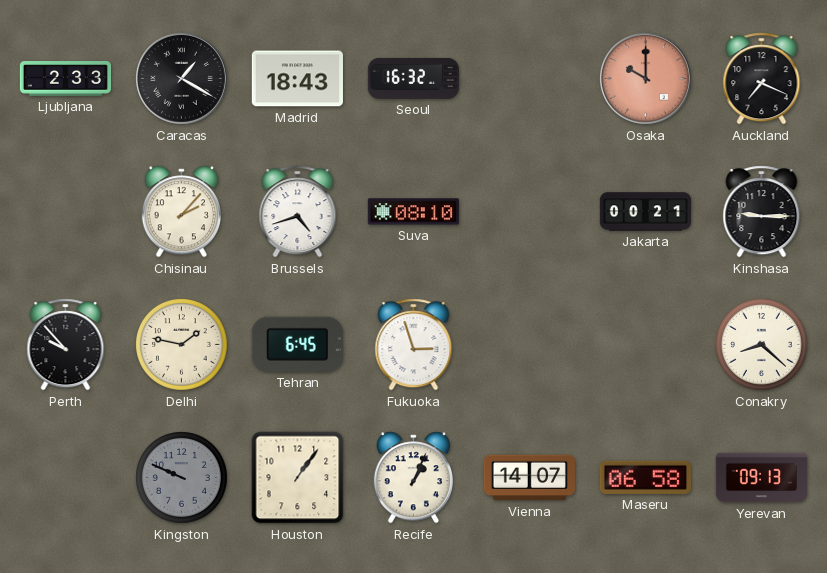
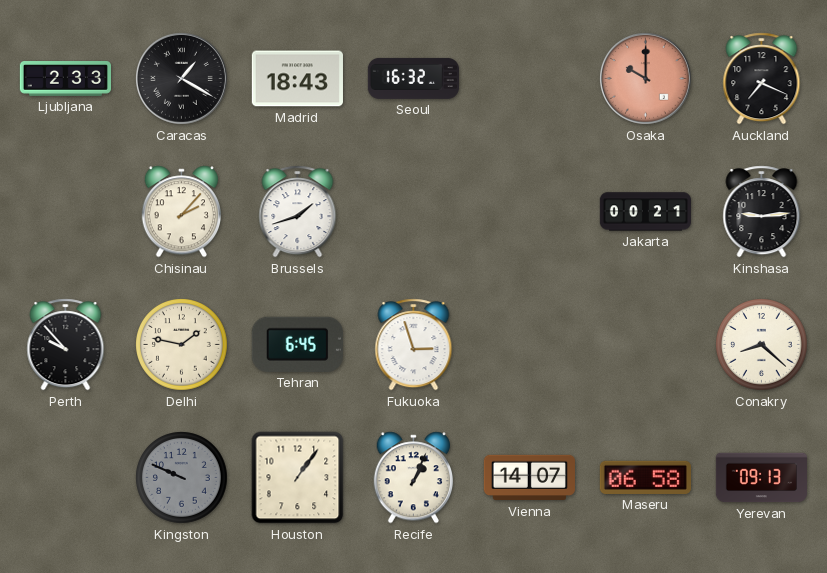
Brussels: 4:42 -> 1:42
Suva: 08:10 -> none
Kinshasa: 9:15 -> 9:14
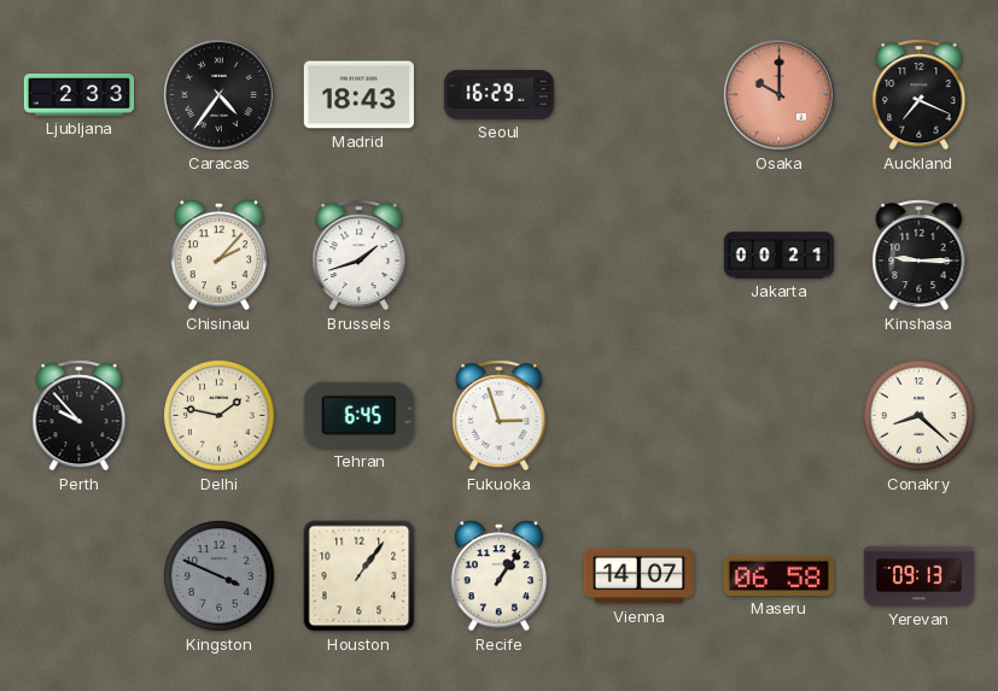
Caracas: 1:20 -> 4:36
Seoul: 16:32 -> 16:29
Kinshasa: 9:14 -> 9:15
Kingston: 9:49 -> 3:49
Recife: 1:04 -> 1:06
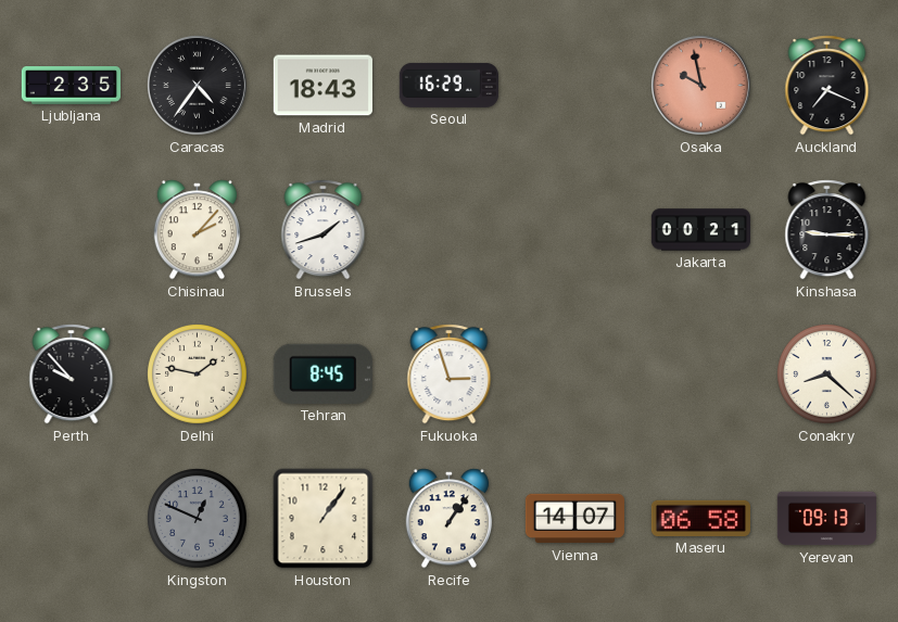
Ljubljana: 2:33 -> 2:35
Osaka: 10:00 -> 9:58
Tehran: 6:45 -> 8:45
Kingston: 3:49 -> 12:49
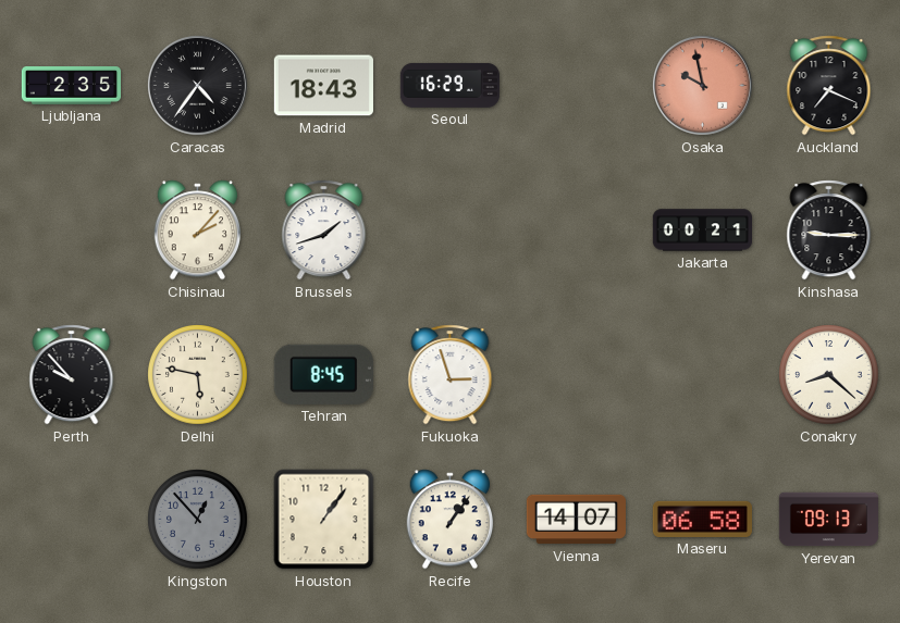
Delhi: 1:47 -> 5:47
Kingston: 12:49 -> 12:53
